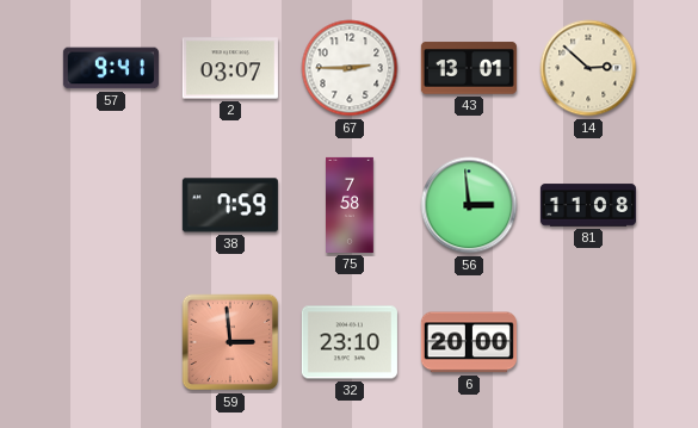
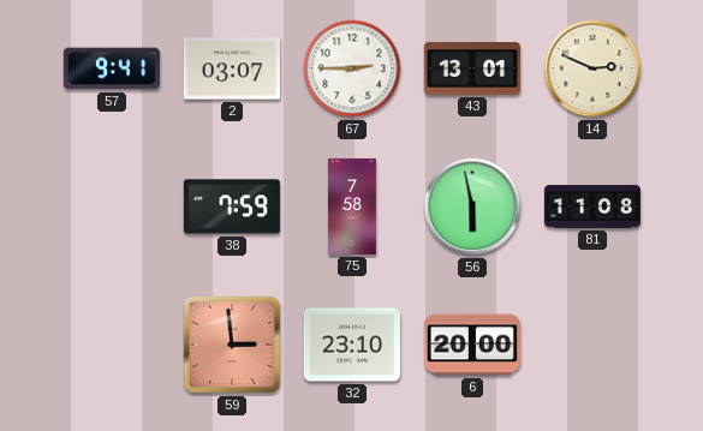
14: 2:52 -> 2:49
56: 2:59 -> 5:58
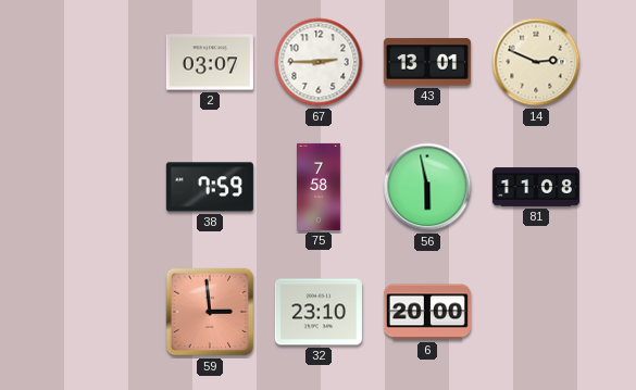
57: 9:41 -> none
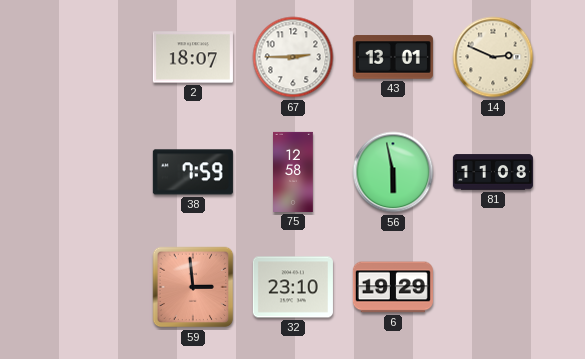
2: 03:07 -> 18:07
75: 7:58 -> 12:58
6: 20:00 -> 19:29
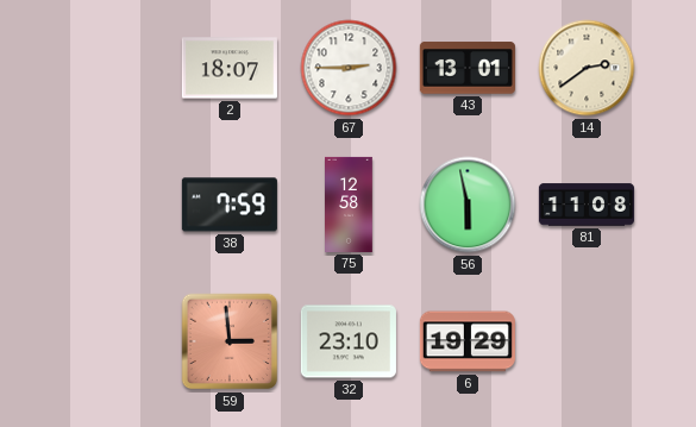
14: 2:49 -> 2:39
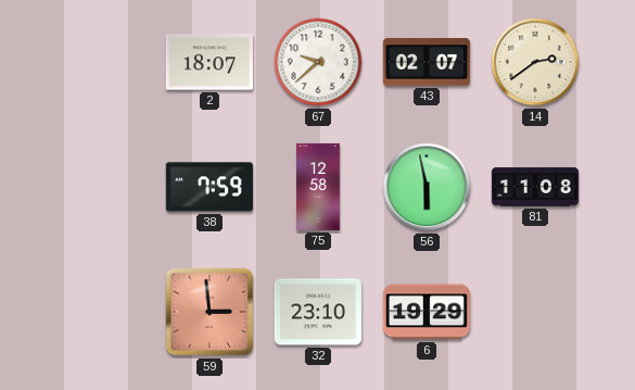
67: 2:45 -> 9:38
43: 13:01 -> 02:07
